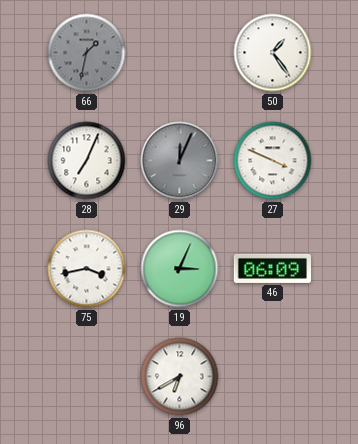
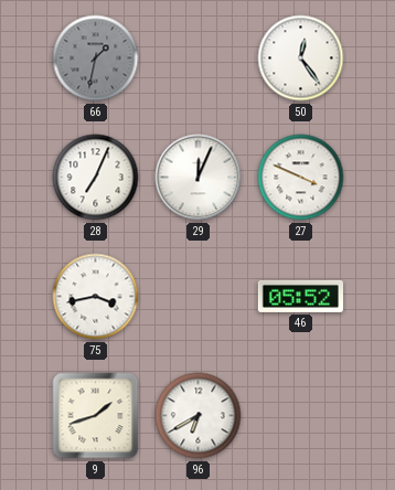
50: 1:24 -> 12:24
29 dial: grey -> white
19: 3:04 -> none
46: 06:09 -> 05:52
9: none -> 1:42
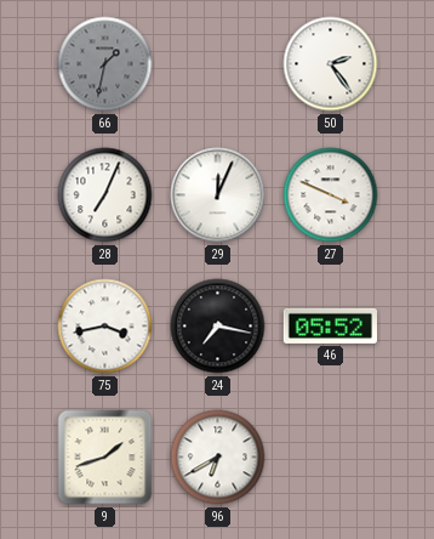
50: 12:24 -> 2:24
24: none -> 7:17
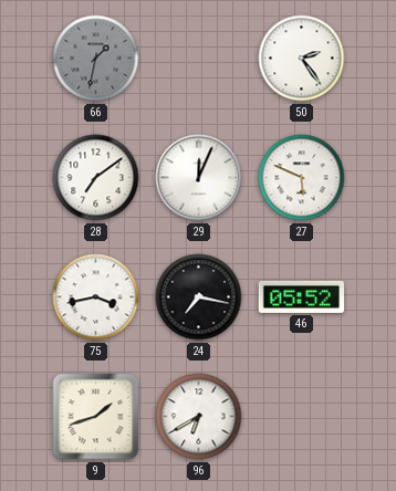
28: 7:04 -> 7:09
27: 3:49 -> 5:49
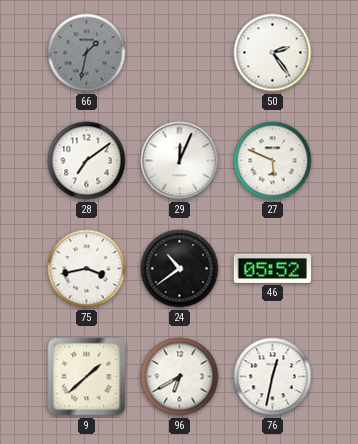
24: 7:17 -> 10:39
9: 1:42 -> 1:38
76: none -> 12:32
